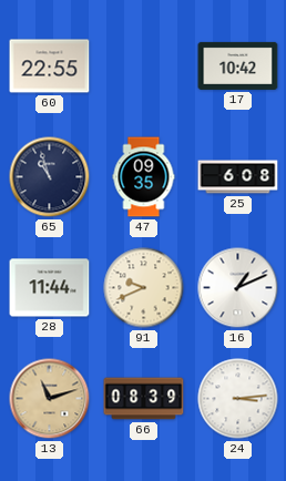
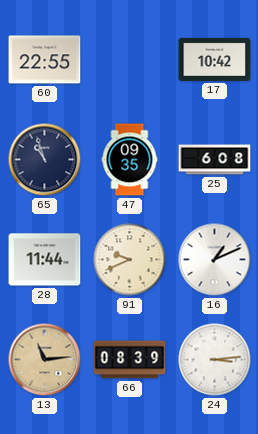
13: 11:12 -> 11:14
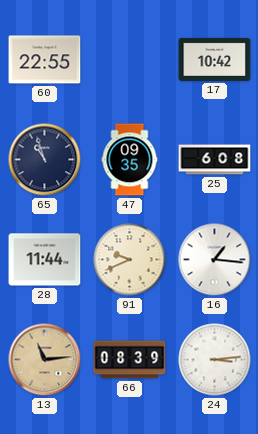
16: 1:11 -> 1:16
